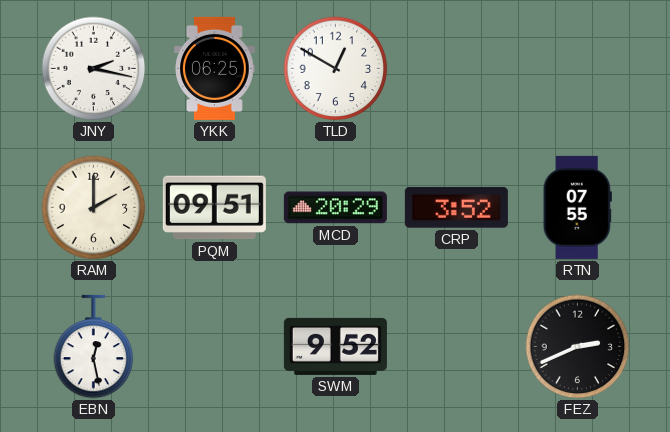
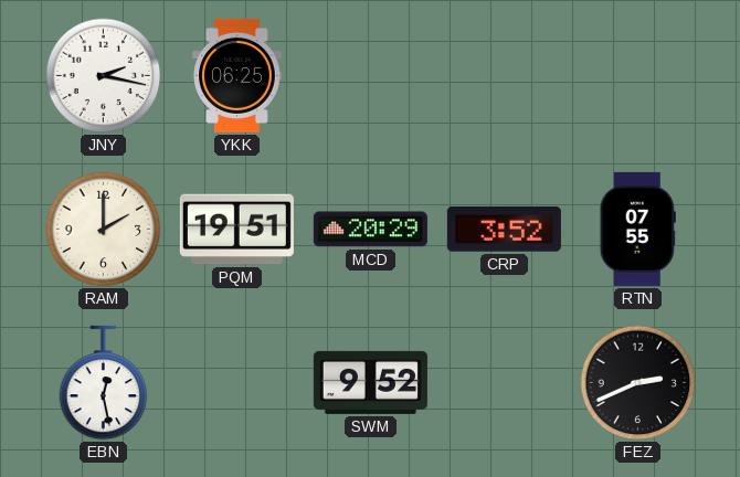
TLD: 12:50 -> none
PQM: 09:51 -> 19:51
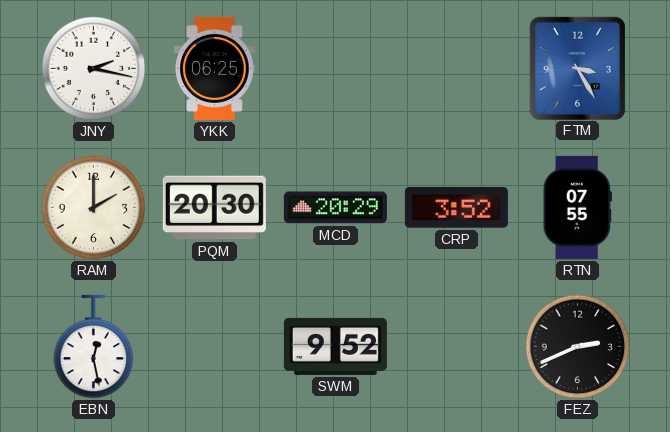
FTM: none -> 3:25
PQM: 19:51 -> 20:30
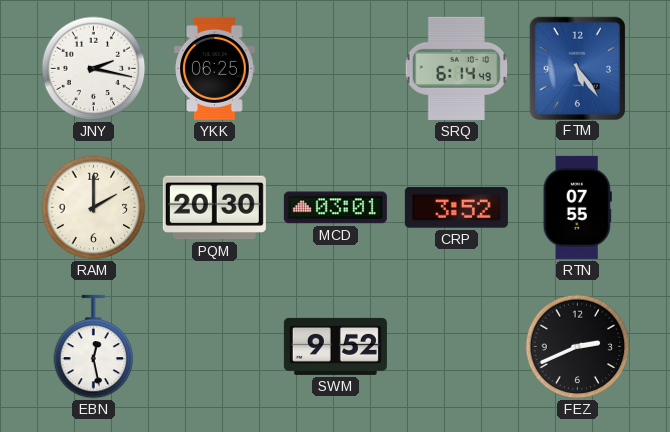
SRQ: none -> 6:14
FTM: 3:25 -> 5:24
MCD: 20:29 -> 03:01
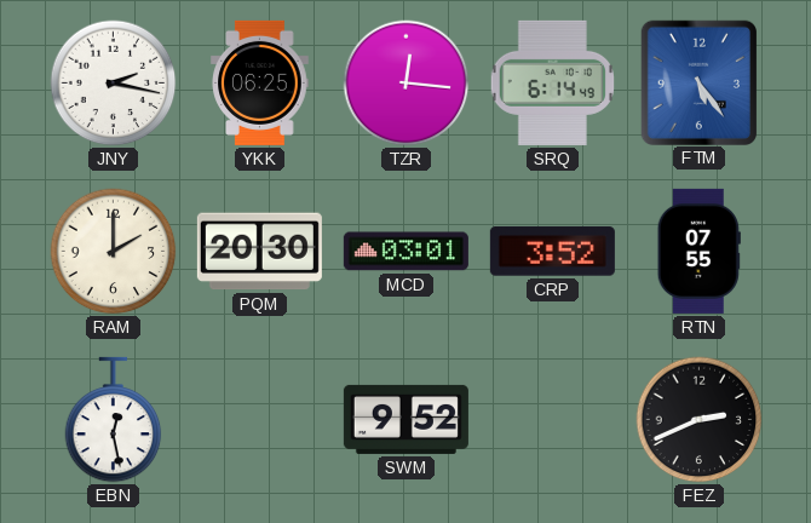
TZR: none -> 12:16
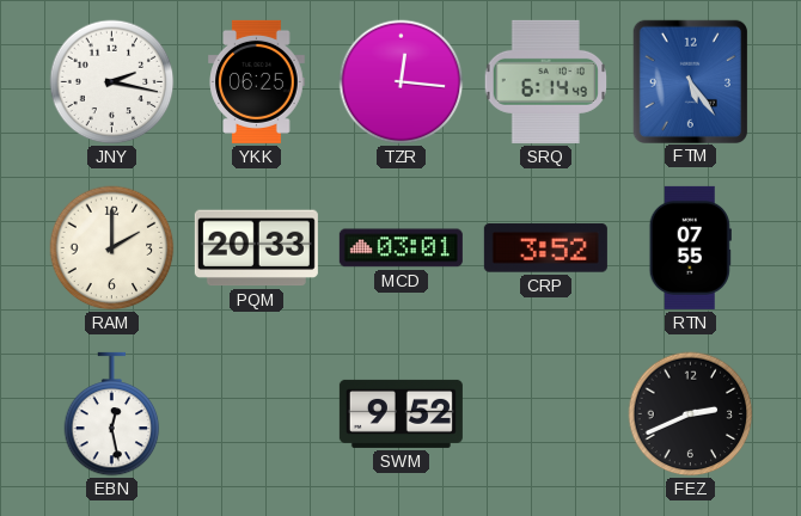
PQM: 20:30 -> 20:33
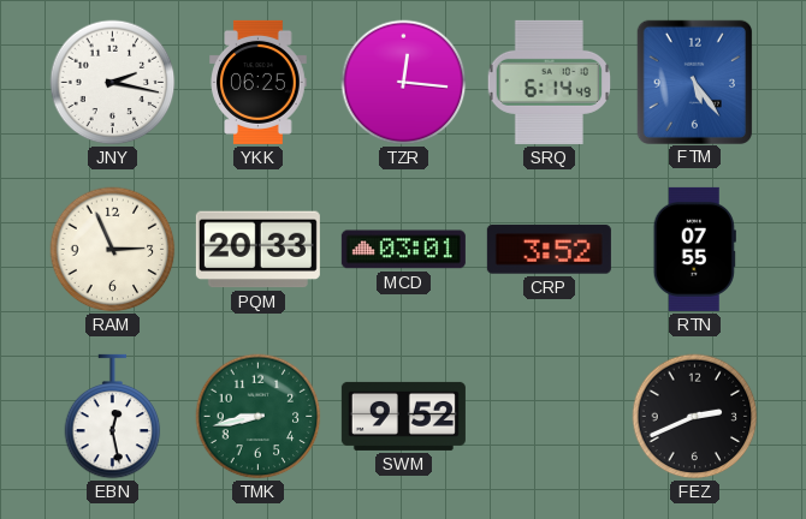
RAM: 2:00 -> 2:56
TMK: none -> 8:43
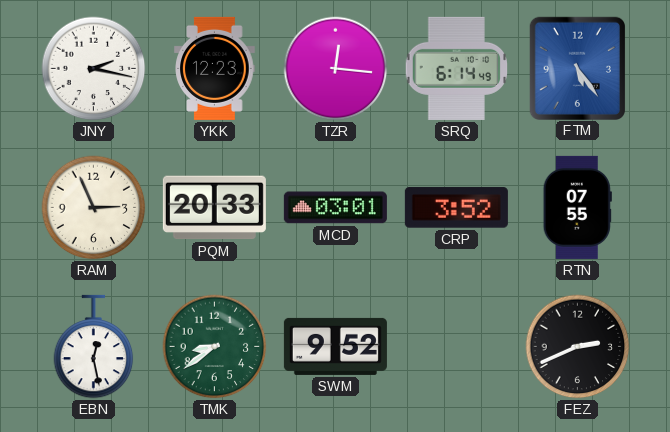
YKK: 06:25 -> 12:23
TMK: 8:43 -> 8:39
